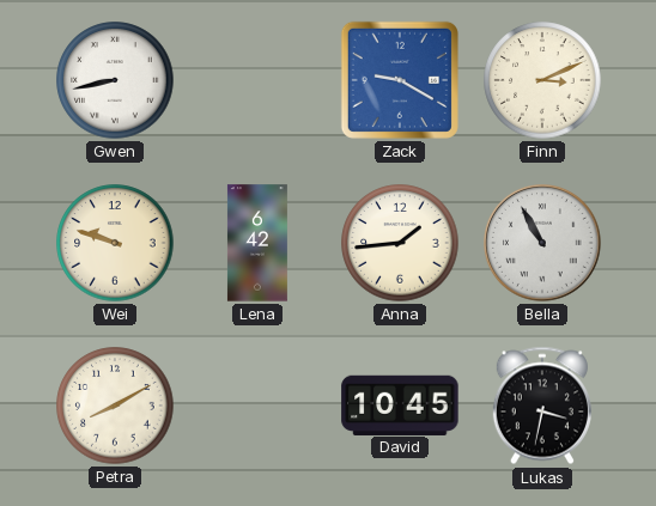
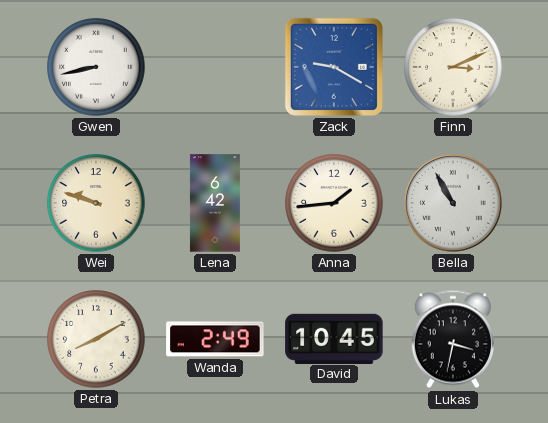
Wanda: none -> 2:49
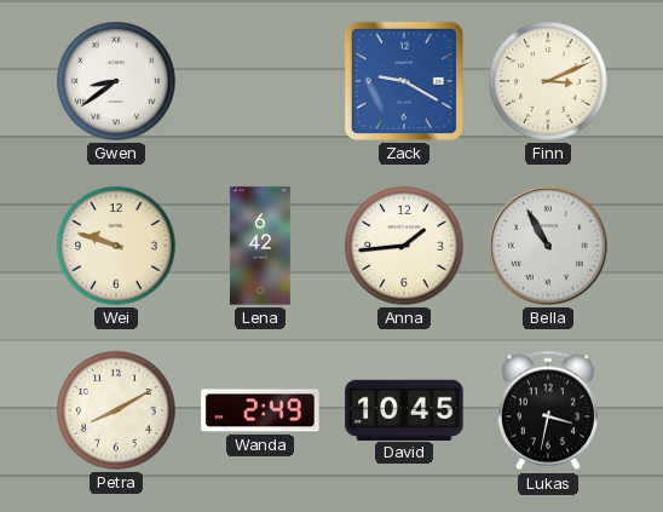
Gwen: 8:43 -> 8:39
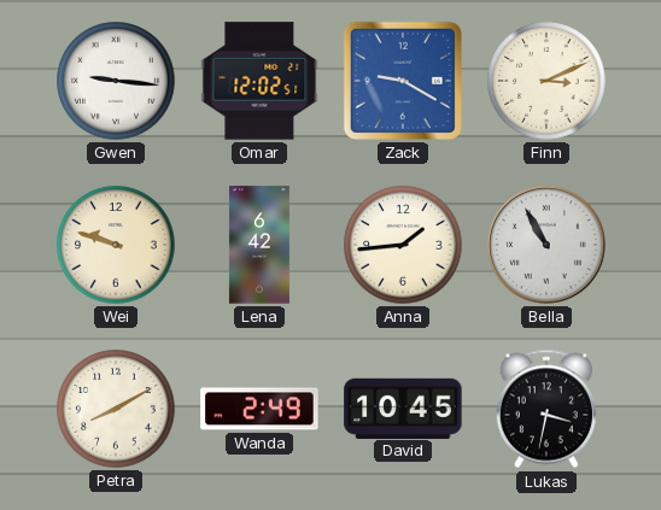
Gwen: 8:39 -> 9:16
Omar: none -> 12:02
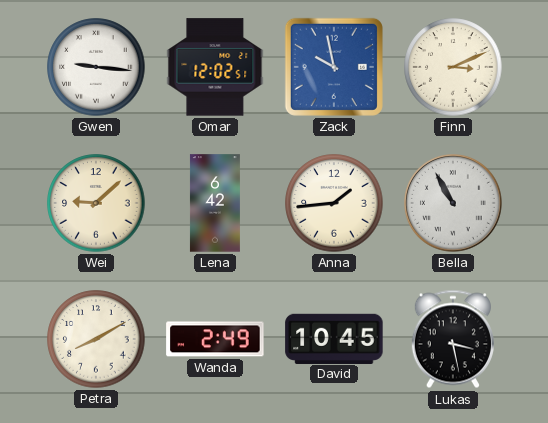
Zack: 9:20 -> 9:58
Wei: 9:48 -> 9:08
Lukas: 3:32 -> 3:28
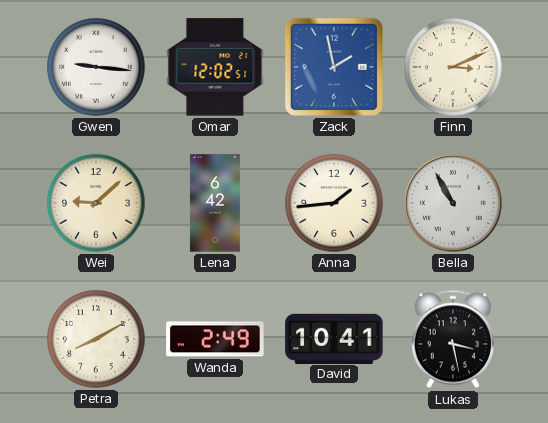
Zack: 9:58 -> 1:58
David: 10:45 -> 10:41
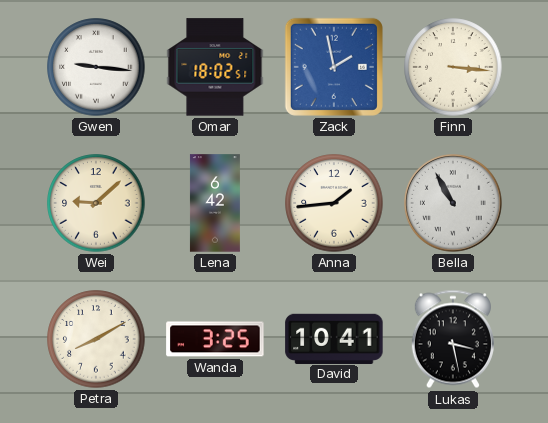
Omar: 12:02 -> 18:02
Finn: 3:11 -> 3:16
Wanda: 2:49 -> 3:25
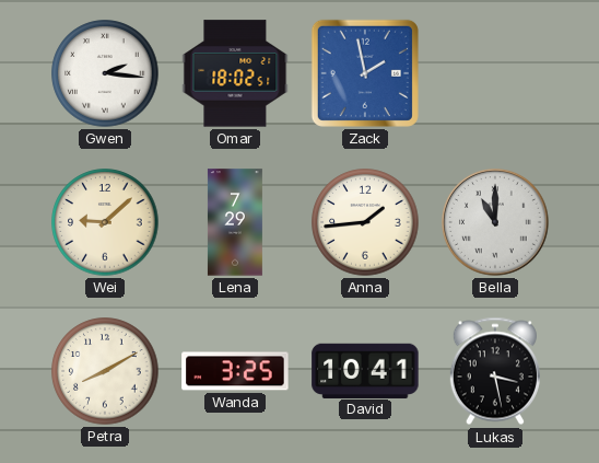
Gwen: 9:16 -> 2:16
Finn: 3:16 -> none
Lena: 6:42 -> 7:29
Bella: 10:55 -> 11:00
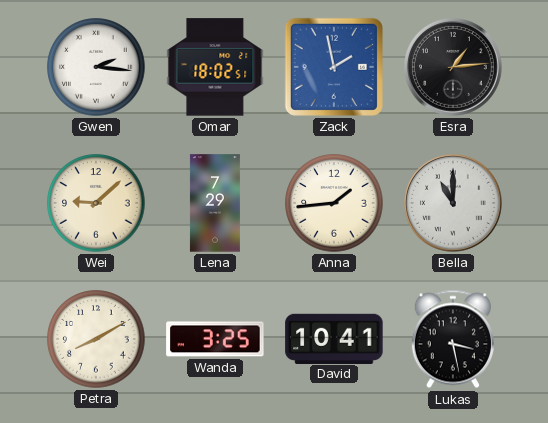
Esra: none -> 1:14
